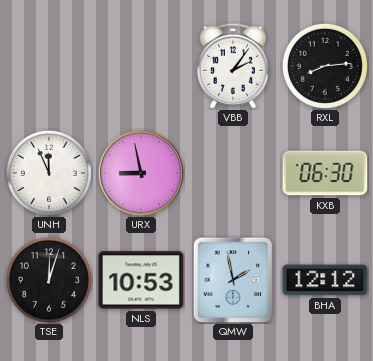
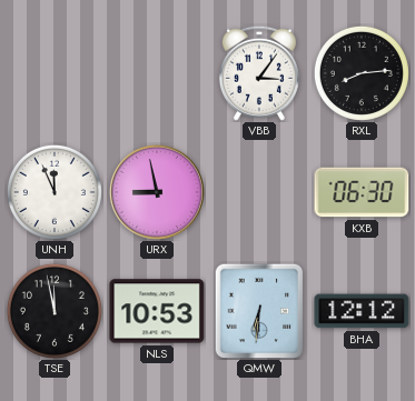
VBB: 2:06 -> 3:06
TSE: 12:03 -> 11:58
QMW: 1:58 -> 6:31
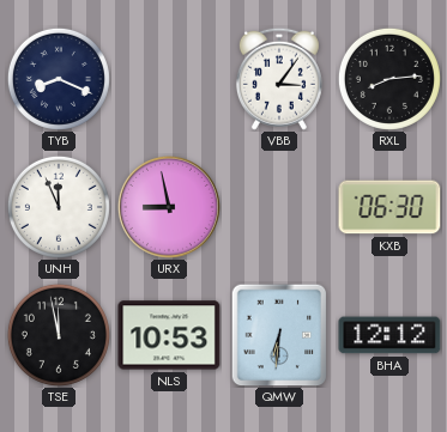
TYB: none -> 8:19
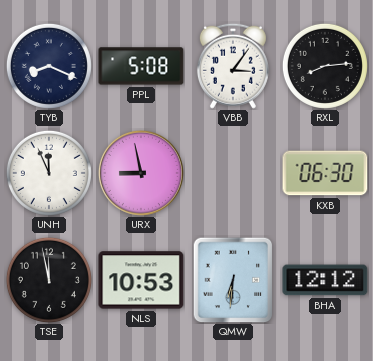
PPL: none -> 5:08
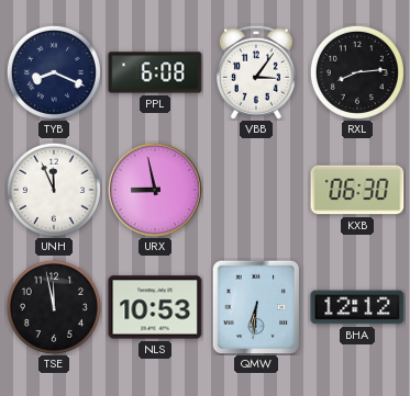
PPL: 5:08 -> 6:08
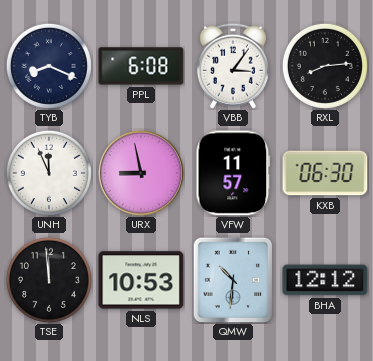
VFW: none -> 11:57
TSE: 11:58 -> 11:59
QMW: 6:31 -> 10:31
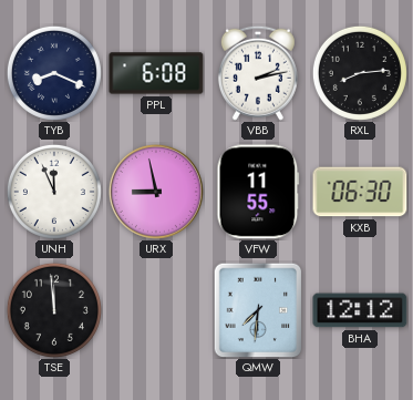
VBB: 3:06 -> 2:13
VFW: 11:57 -> 11:55
NLS: 10:53 -> none
QMW: 10:31 -> 7:31
